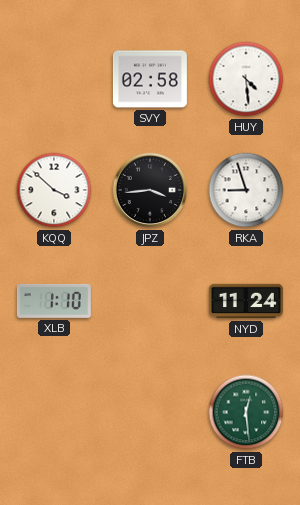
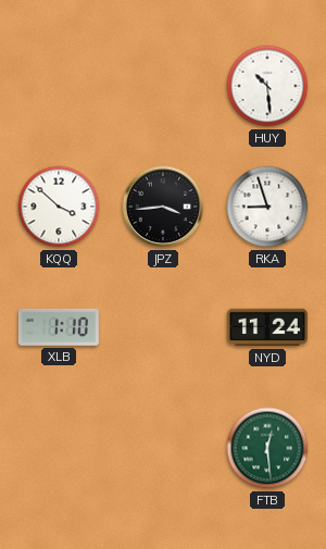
SVY: 02:58 -> none
HUY: 4:29 -> 10:29
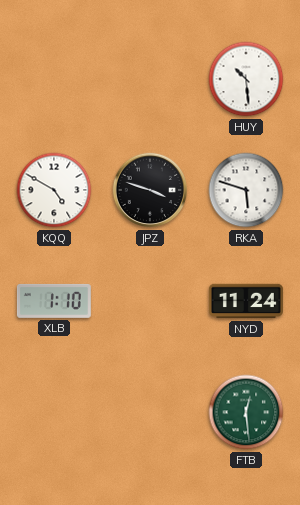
KQQ: 3:52 -> 4:50
JPZ: 3:44 -> 3:48
RKA: 8:57 -> 5:48
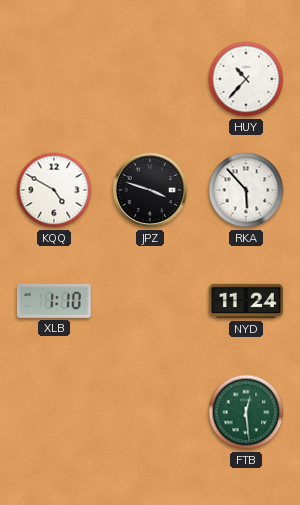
HUY: 10:29 -> 10:37
RKA: 5:48 -> 5:53
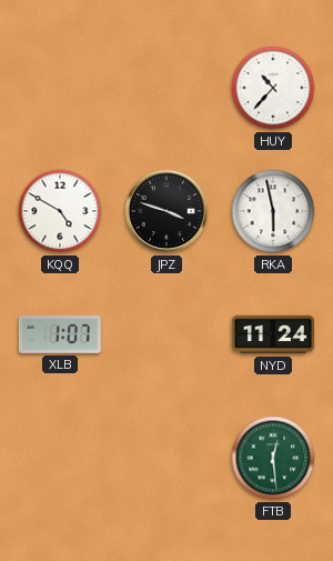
RKA: 5:53 -> 5:58
XLB: 1:10 -> 1:07
